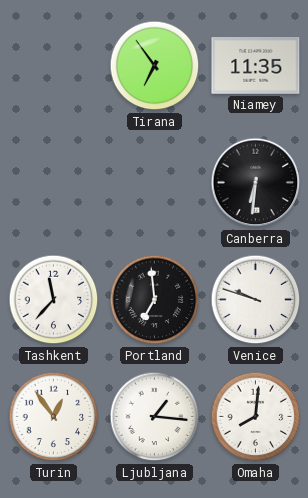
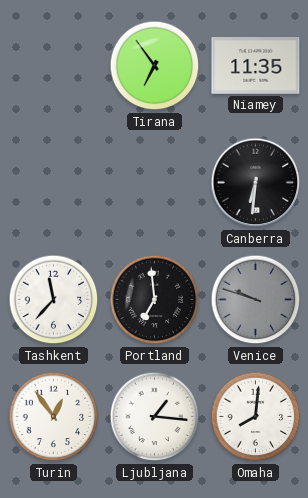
Venice dial: white -> grey
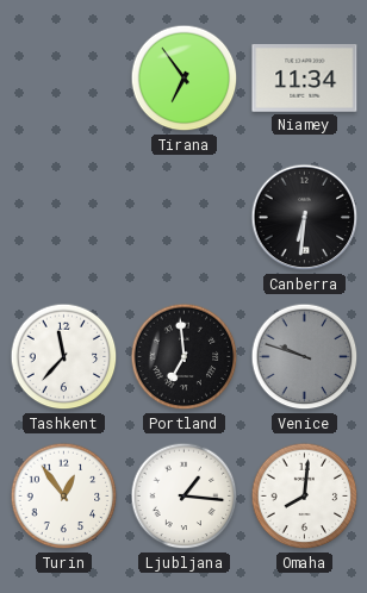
Niamey: 11:35 -> 11:34
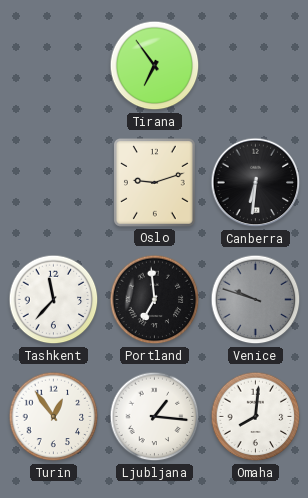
Niamey: 11:34 -> none
Oslo: none -> 9:12
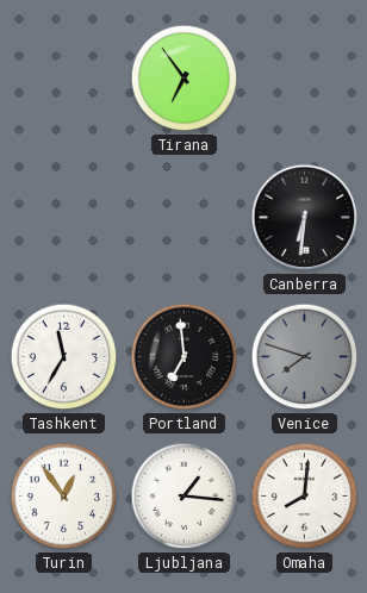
Oslo: 9:12 -> none
Tashkent: 11:37 -> 11:35
Venice: 9:48 -> 7:48
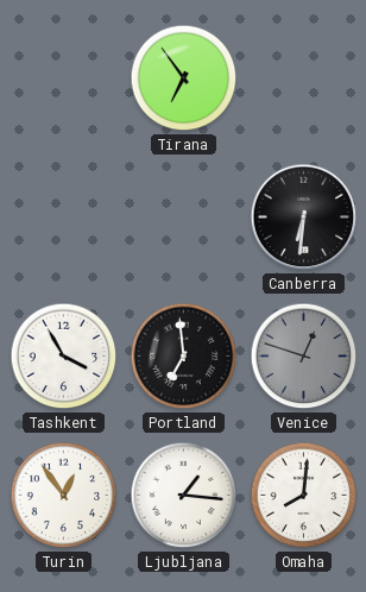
Tashkent: 11:35 -> 3:55
Venice: 7:48 -> 12:48
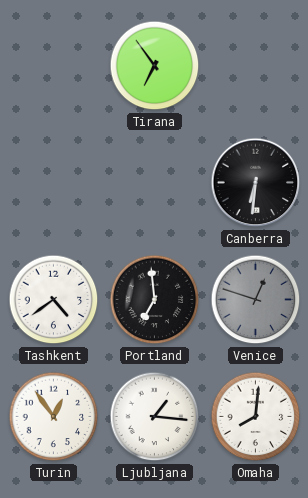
Tashkent: 3:55 -> 4:39
